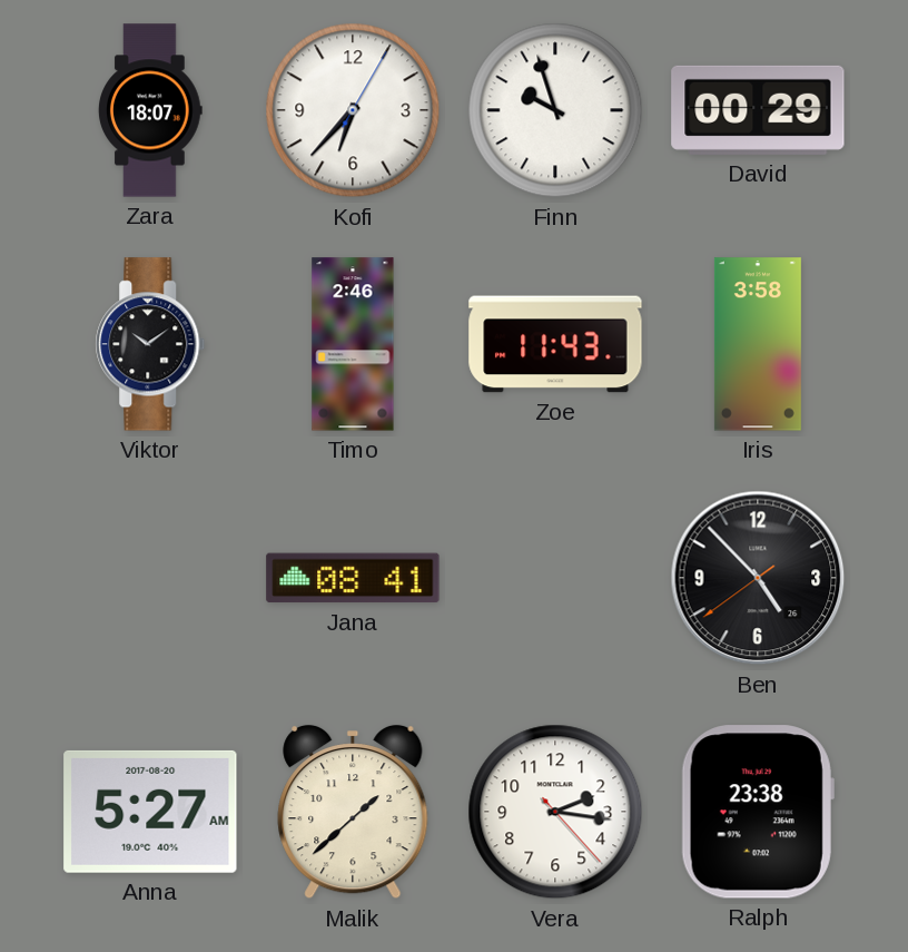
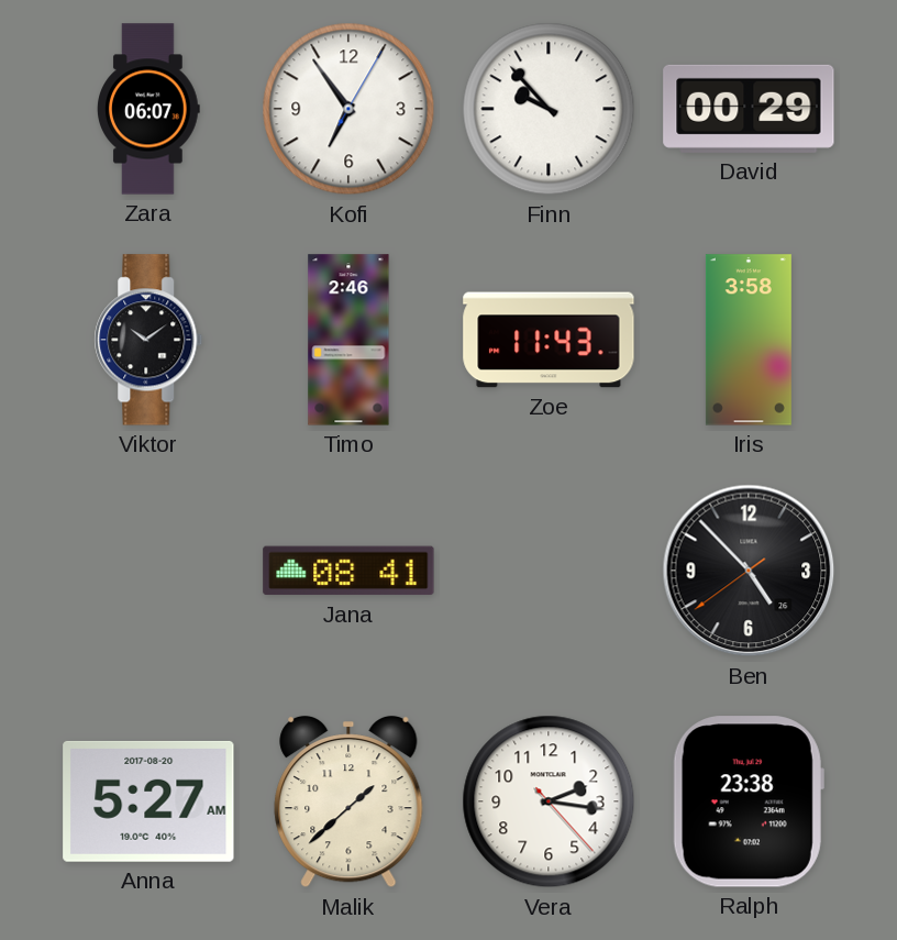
Zara: 18:07 -> 06:07
Kofi: 6:37 -> 6:54
Finn: 9:57 -> 9:53
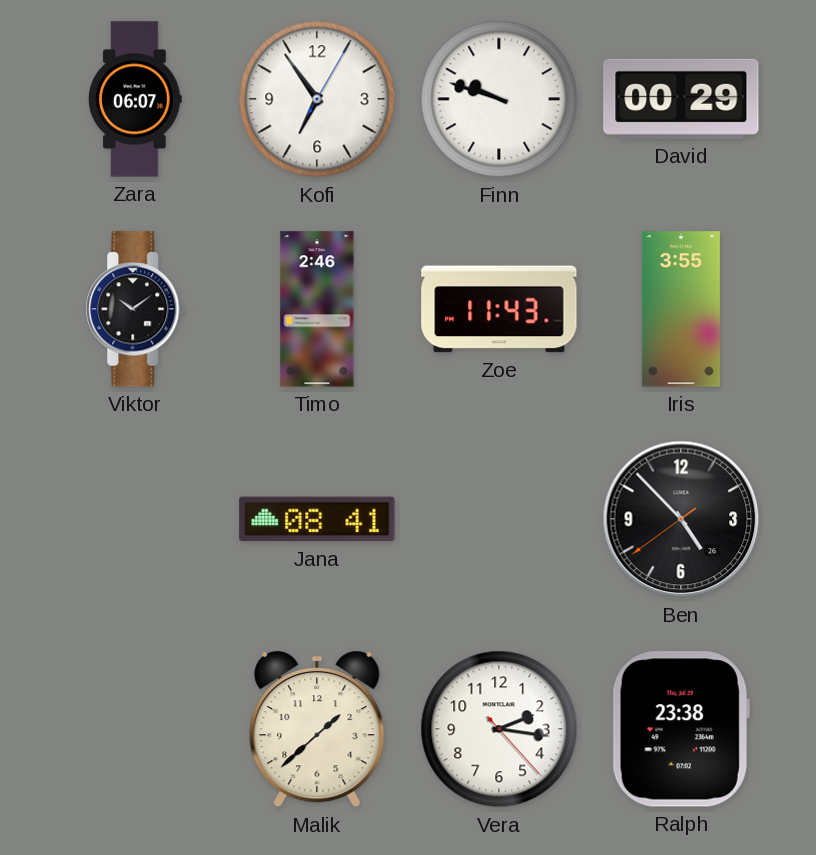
Finn: 9:53 -> 9:48
Iris: 3:58 -> 3:55
Anna: 5:27 -> none
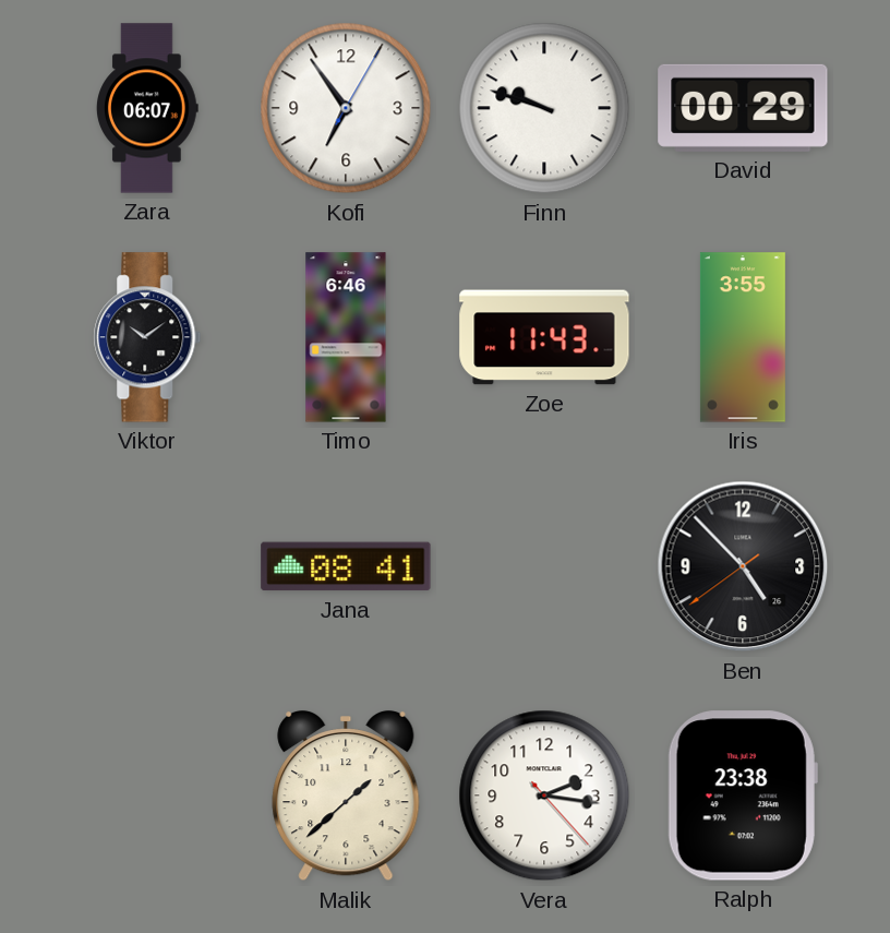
Timo: 2:46 -> 6:46
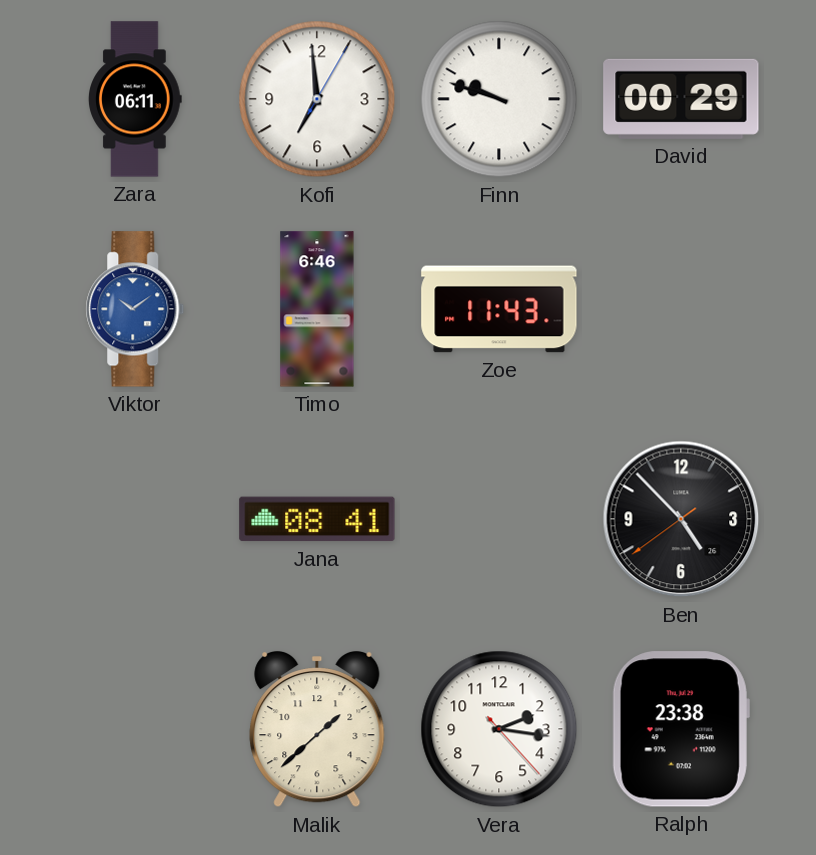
Zara: 06:07 -> 06:11
Kofi: 6:54 -> 6:59
Viktor dial: black -> blue
Iris: 3:55 -> none
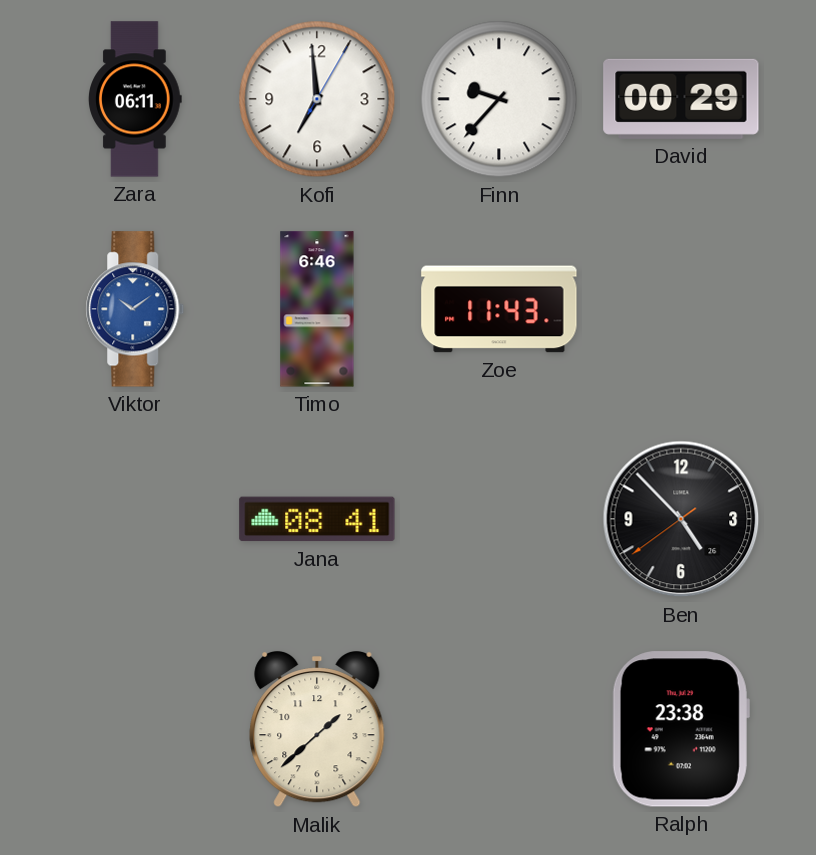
Finn: 9:48 -> 9:37
Vera: 2:16 -> none
